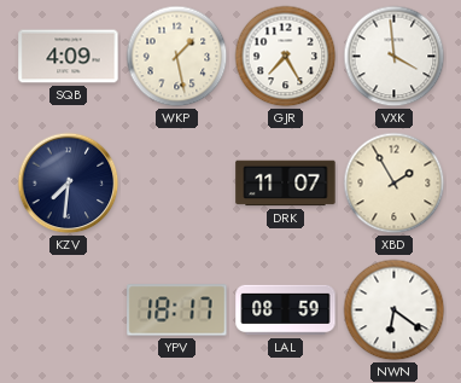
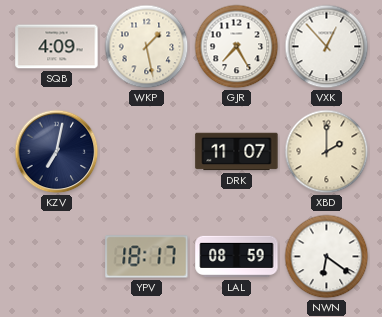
VXK: 3:59 -> 12:53
KZV: 7:31 -> 7:02
XBD: 1:55 -> 2:00
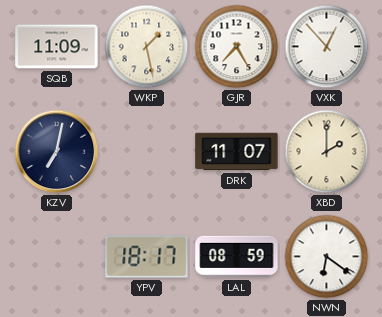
SQB: 4:09 -> 11:09
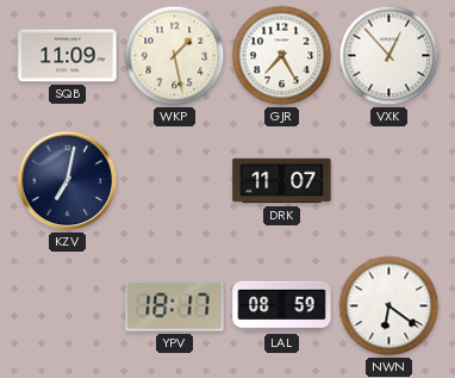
XBD: 2:00 -> none
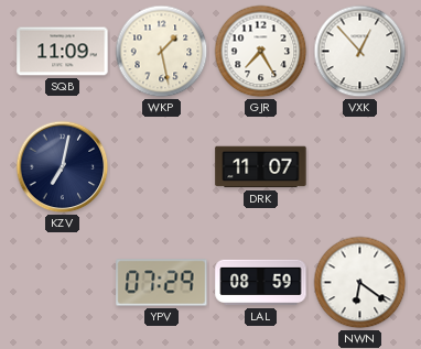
YPV: 18:17 -> 07:29
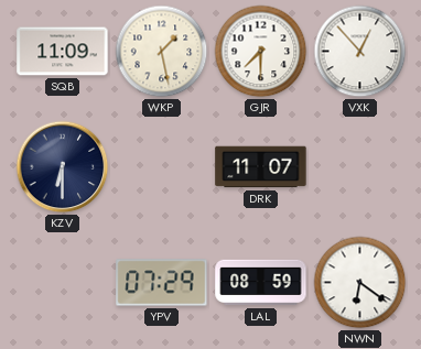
GJR: 7:25 -> 7:30
KZV: 7:02 -> 6:30
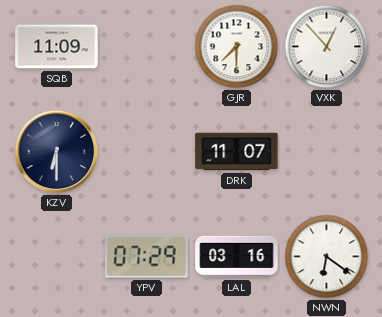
WKP: 1:28 -> none
LAL: 08:59 -> 03:16
